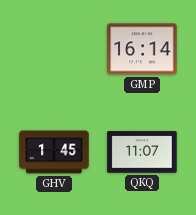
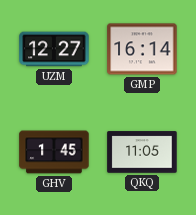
UZM: none -> 12:27
QKQ: 11:07 -> 11:05
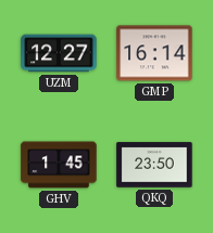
QKQ: 11:05 -> 23:50
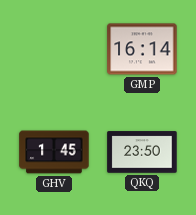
UZM: 12:27 -> none
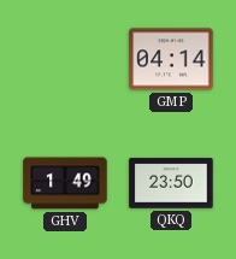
GMP: 16:14 -> 04:14
GHV: 1:45 -> 1:49
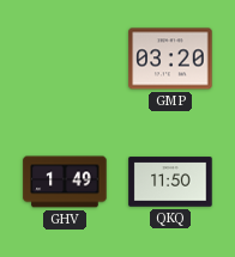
GMP: 04:14 -> 03:20
QKQ: 23:50 -> 11:50
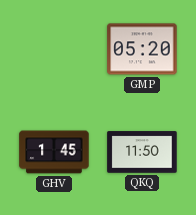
GMP: 03:20 -> 05:20
GHV: 1:49 -> 1:45
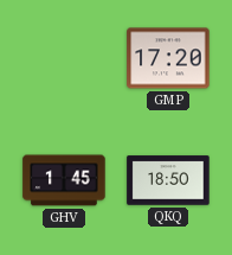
GMP: 05:20 -> 17:20
QKQ: 11:50 -> 18:50
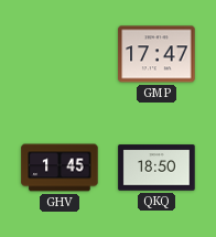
GMP: 17:20 -> 17:47
